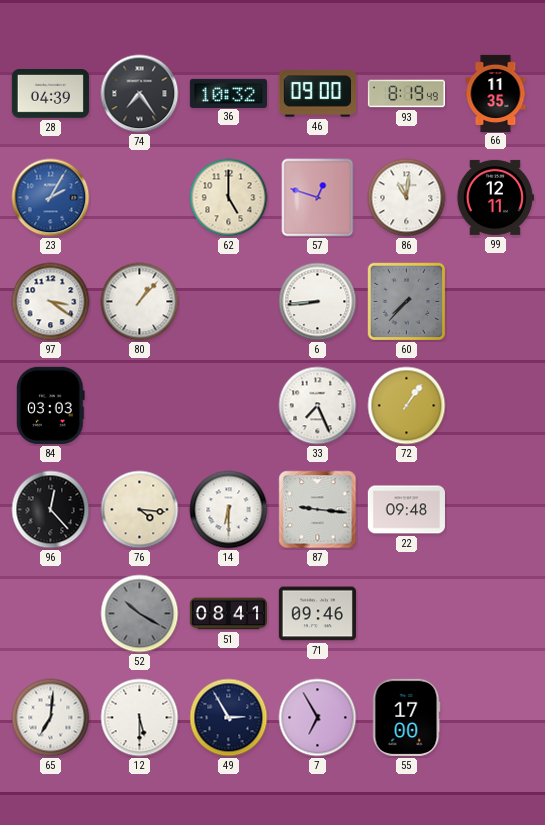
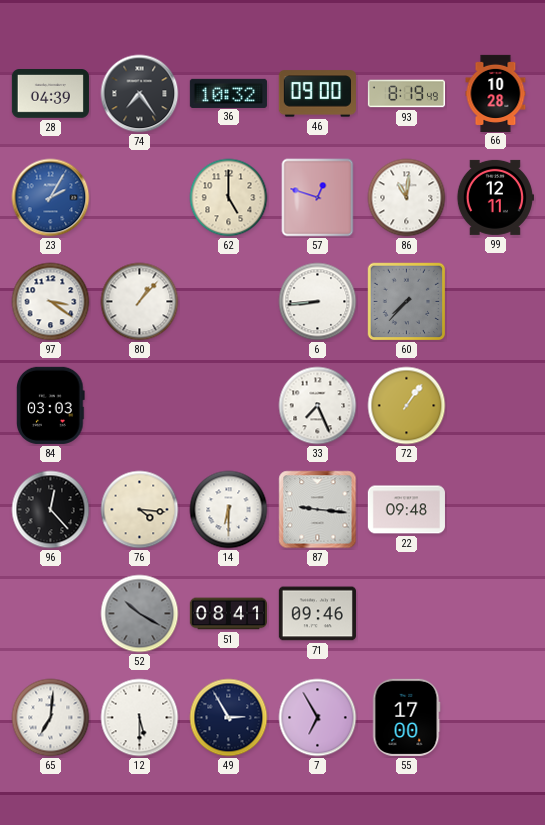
66: 11:35 -> 10:28
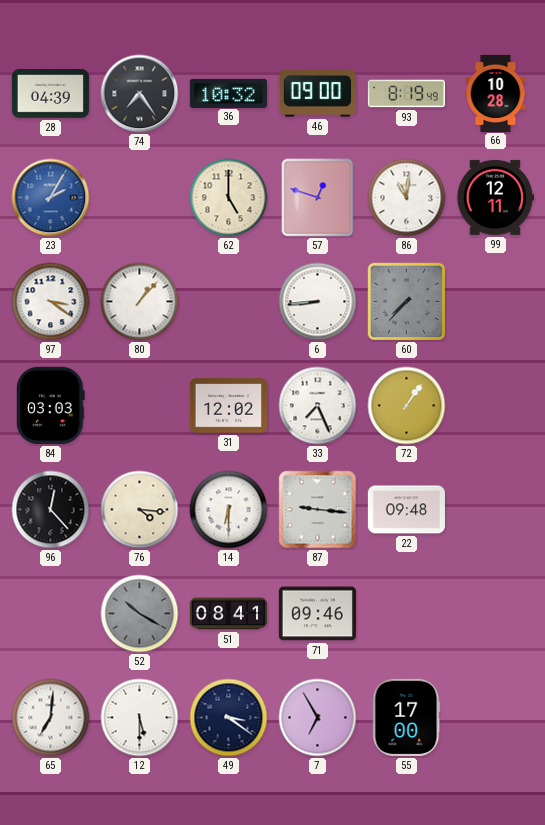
31: none -> 12:02
49: 2:55 -> 3:21
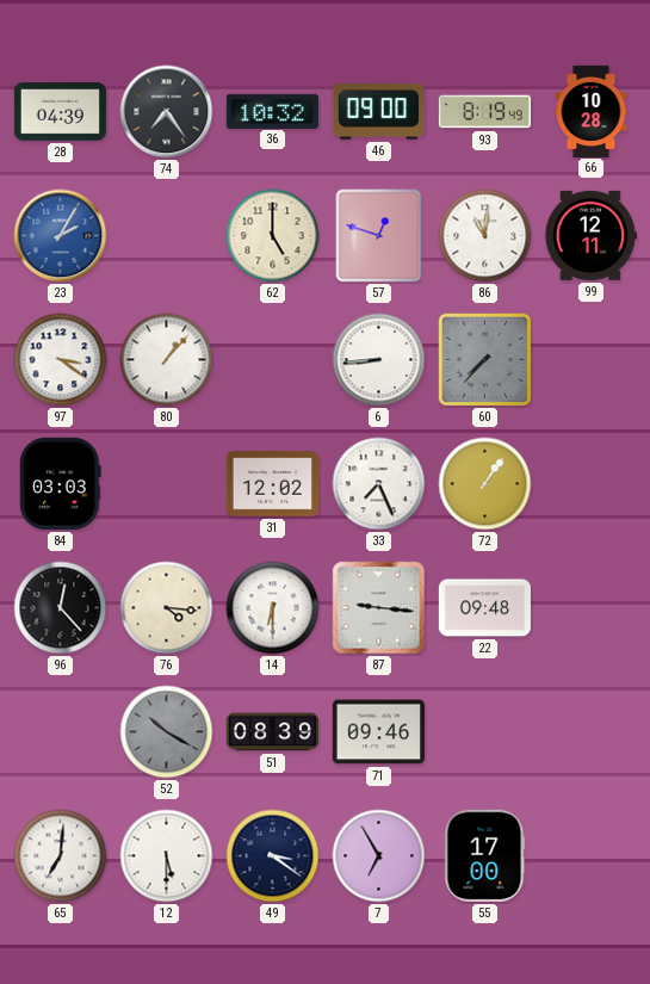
51: 08:41 -> 08:39
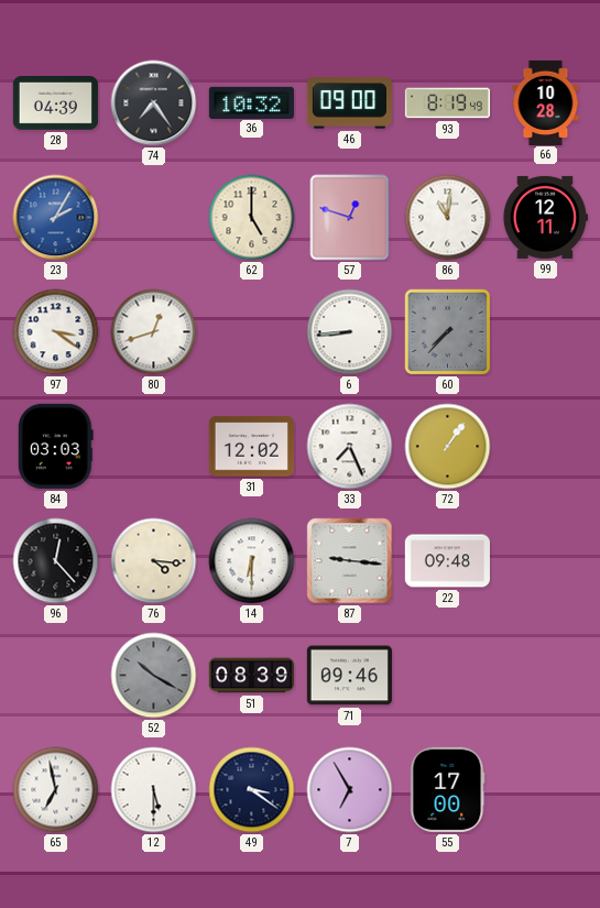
80: 1:07 -> 12:42
65: 7:01 -> 6:58
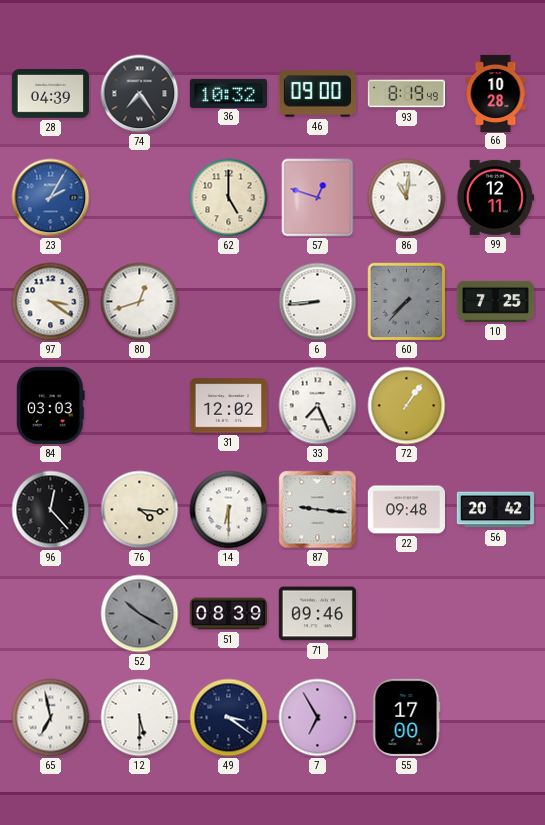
10: none -> 7:25
56: none -> 20:42
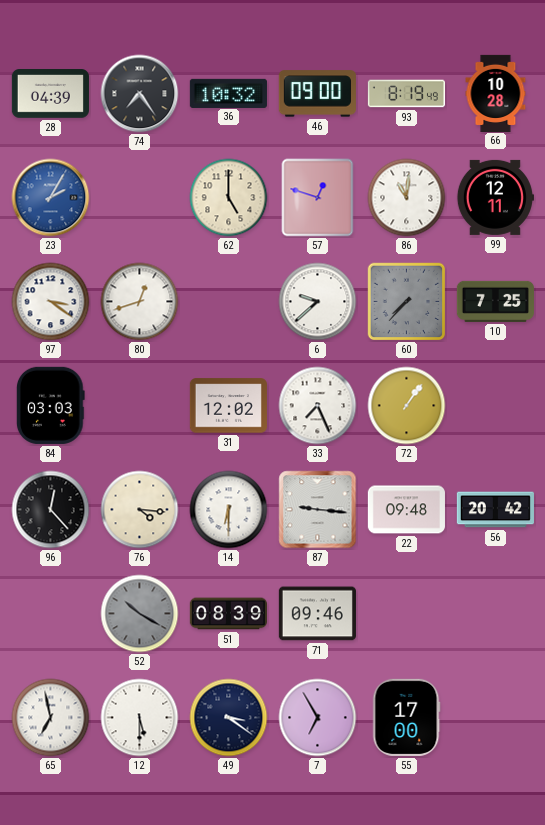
6: 8:44 -> 9:38
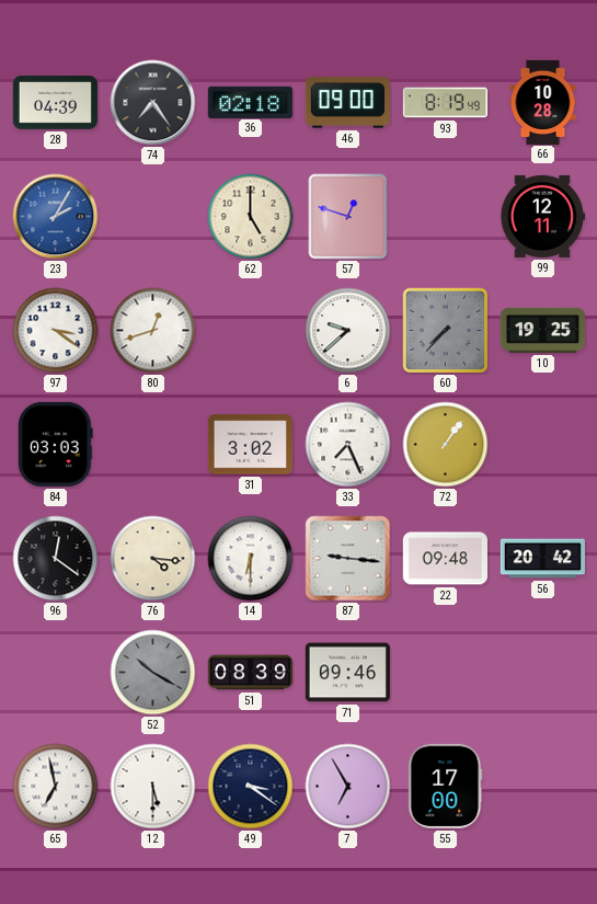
36: 10:32 -> 02:18
86: 11:01 -> none
10: 7:25 -> 19:25
31: 12:02 -> 3:02
96: 12:23 -> 12:21
